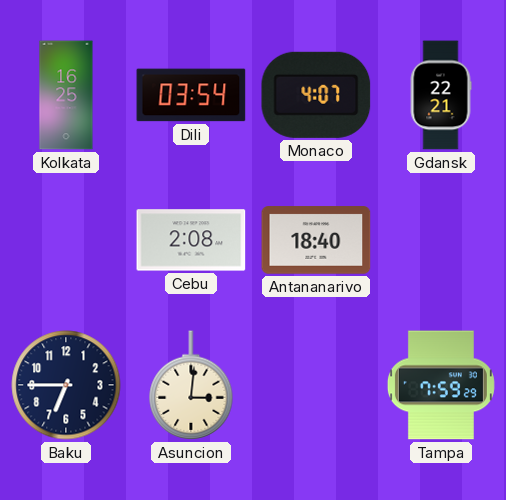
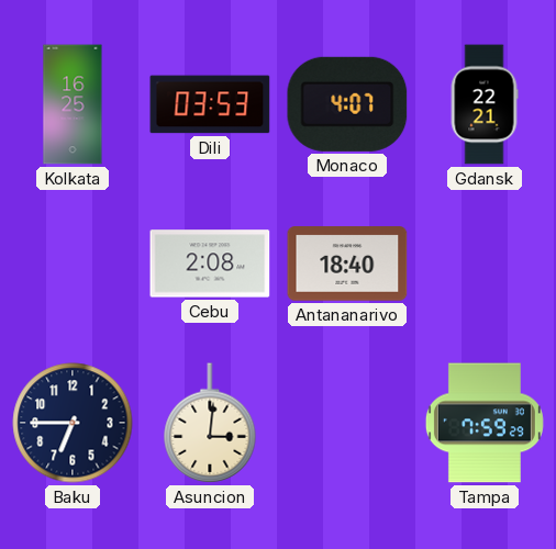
Dili: 03:54 -> 03:53
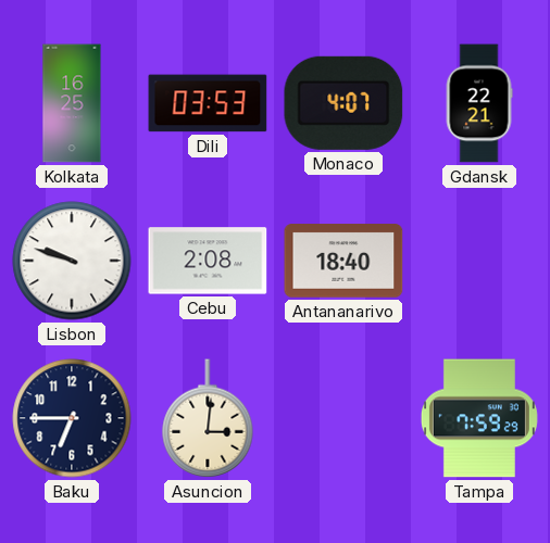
Lisbon: none -> 9:48
